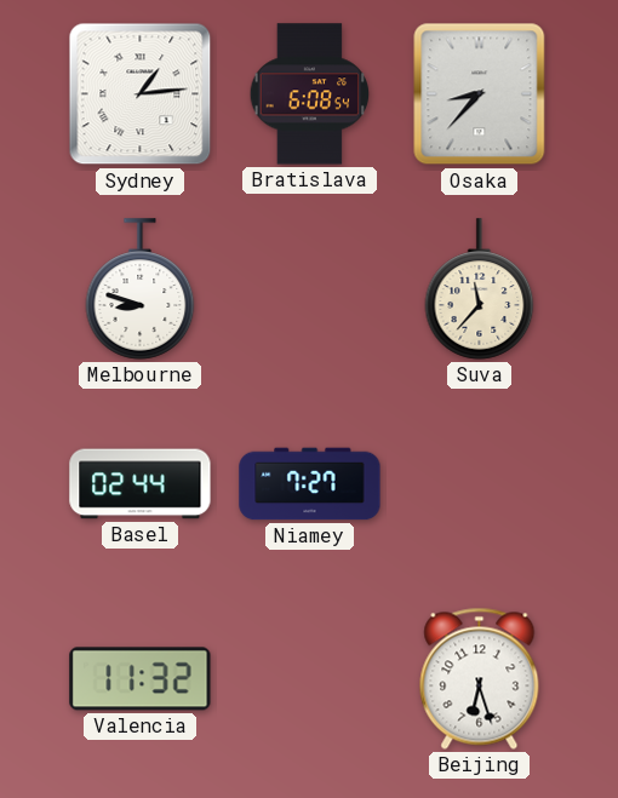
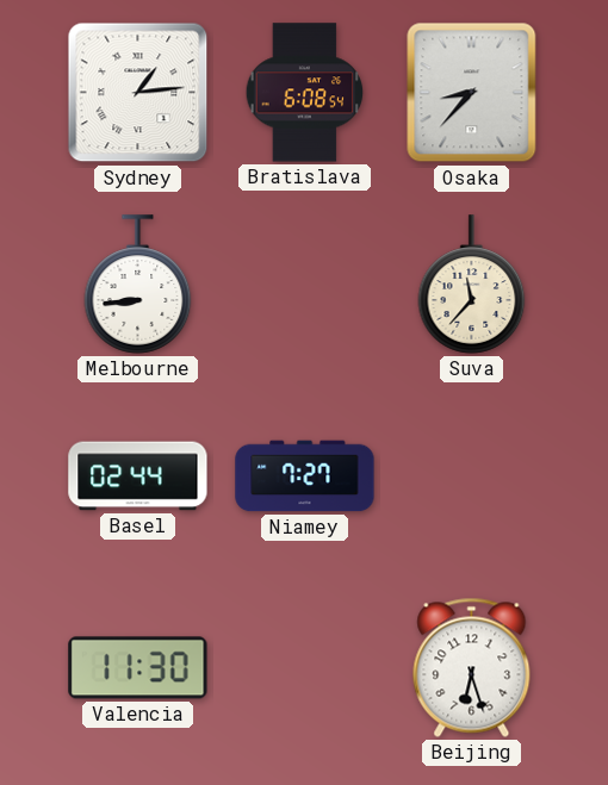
Melbourne: 8:48 -> 8:44
Valencia: 11:32 -> 11:30
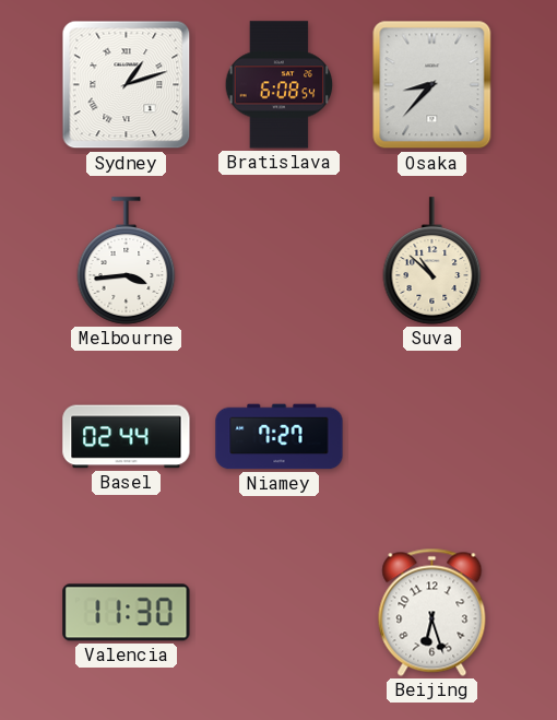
Sydney: 1:14 -> 1:12
Melbourne: 8:44 -> 3:44
Suva: 11:37 -> 10:52
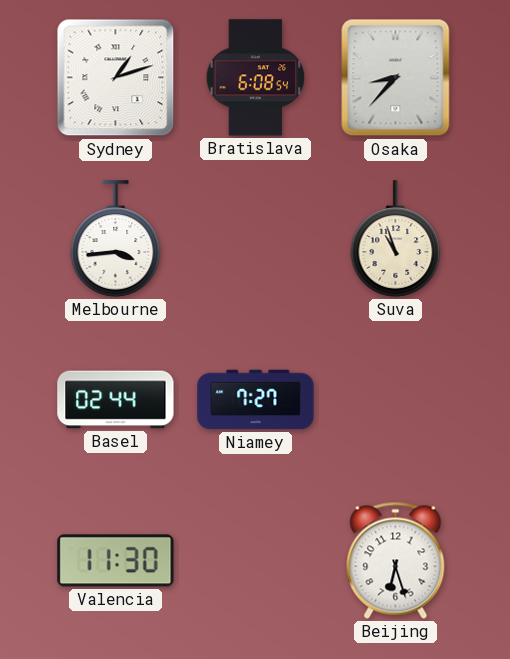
Suva: 10:52 -> 10:57
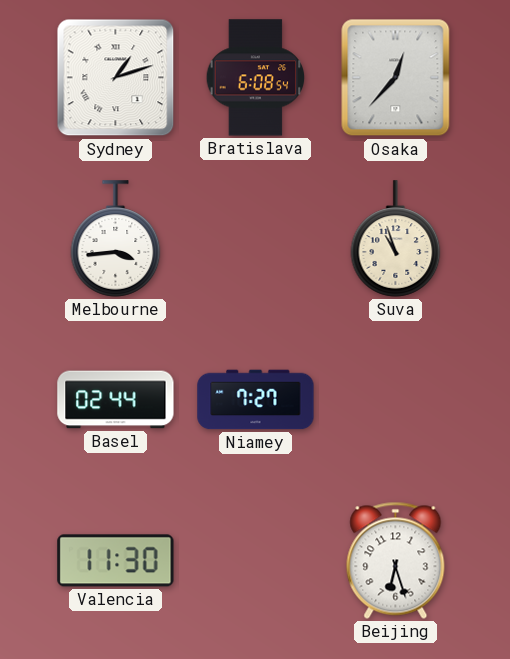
Osaka: 8:37 -> 12:37
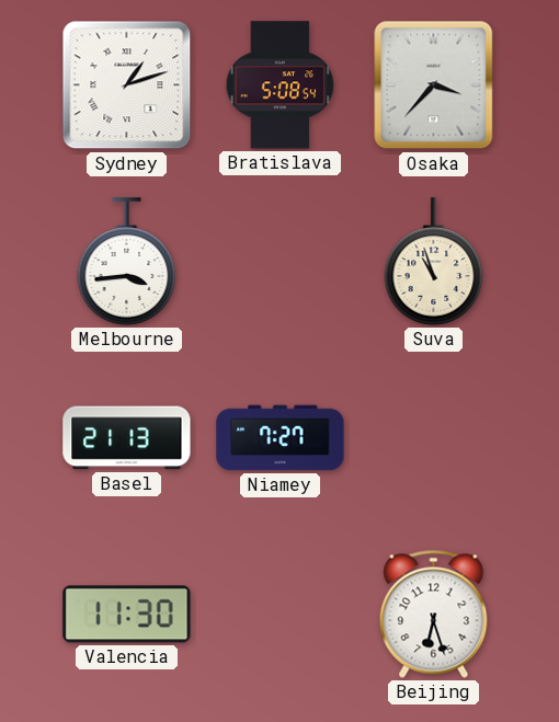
Bratislava: 6:08 -> 5:08
Osaka: 12:37 -> 3:37
Basel: 02:44 -> 21:13
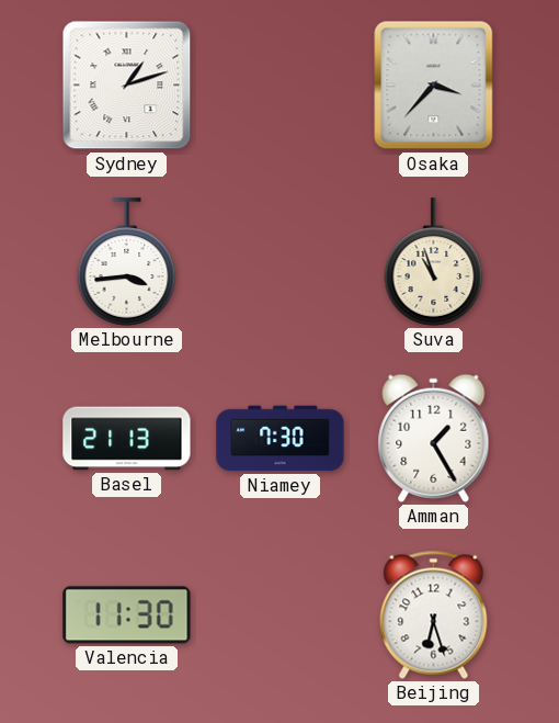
Bratislava: 5:08 -> none
Niamey: 7:27 -> 7:30
Amman: none -> 1:25
